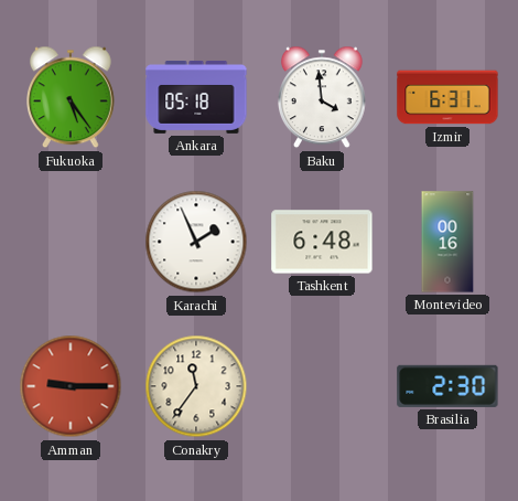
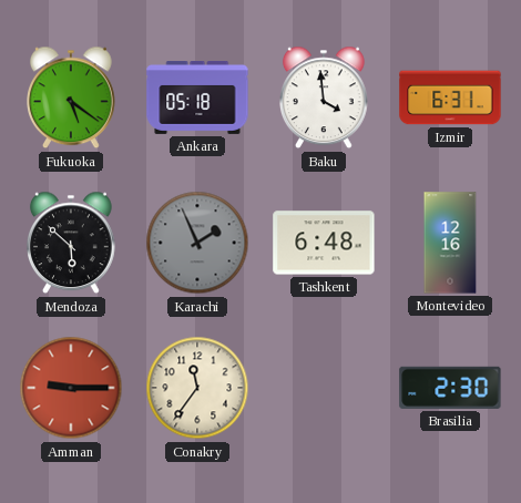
Fukuoka: 5:24 -> 5:21
Mendoza: none -> 5:52
Karachi dial: white -> grey
Montevideo: 00:16 -> 12:16
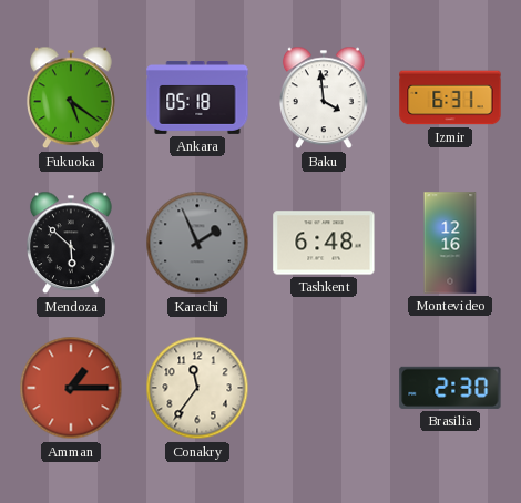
Amman: 9:15 -> 1:15
